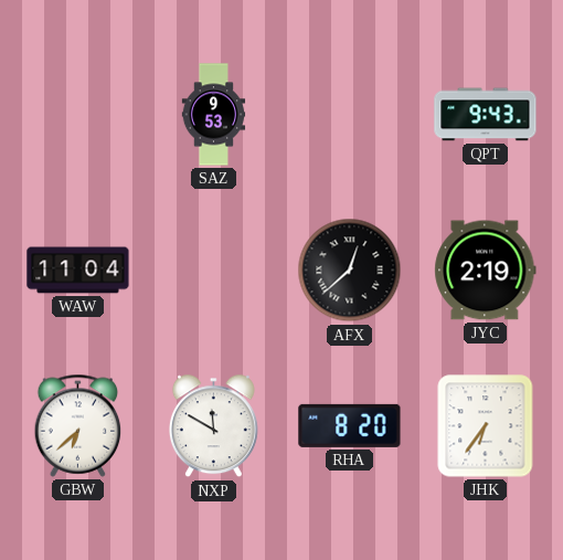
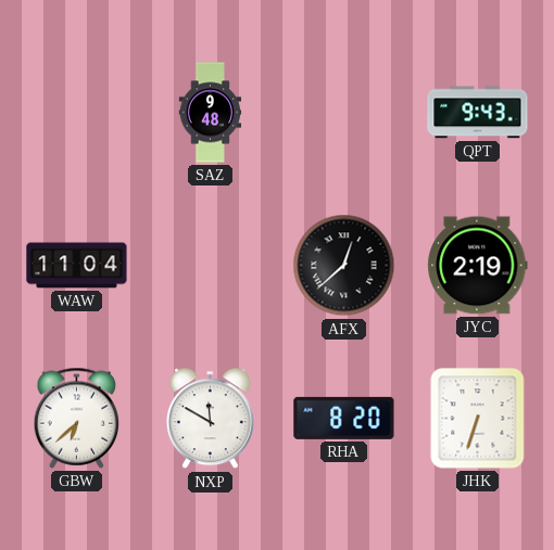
SAZ: 9:53 -> 9:48
JHK: 6:36 -> 6:33
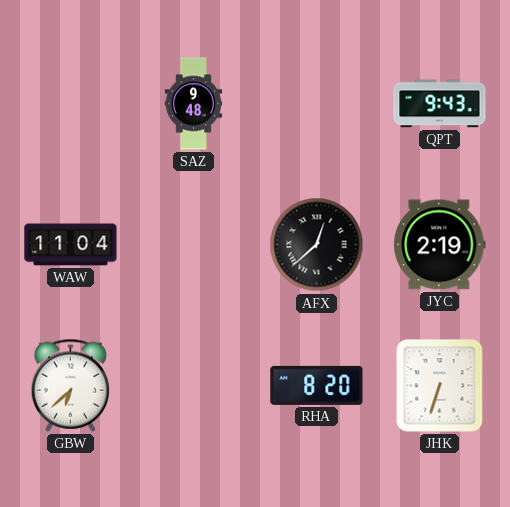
NXP: 11:50 -> none
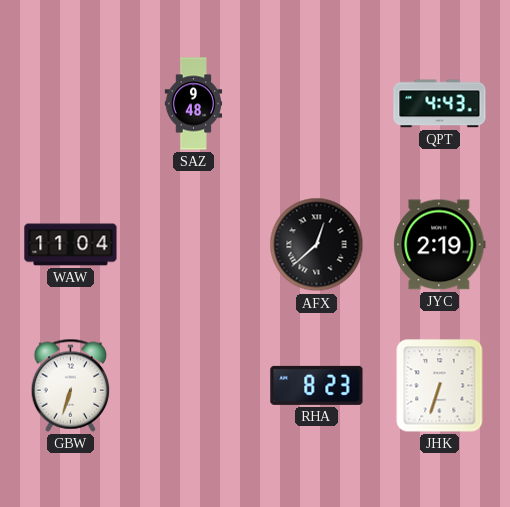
QPT: 9:43 -> 4:43
GBW: 6:38 -> 6:33
RHA: 8:20 -> 8:23
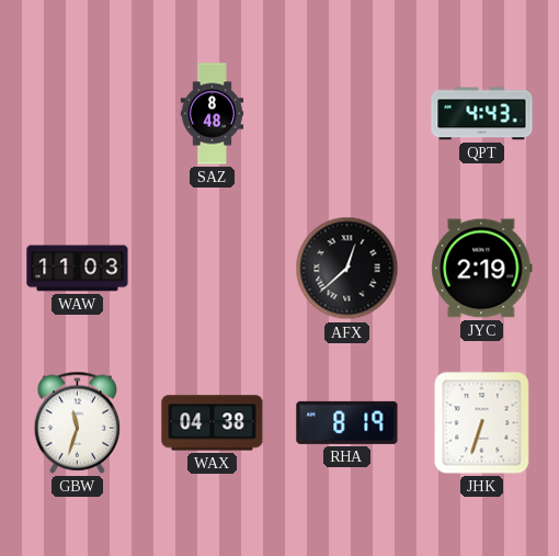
SAZ: 9:48 -> 8:48
WAW: 11:04 -> 11:03
GBW: 6:33 -> 11:33
WAX: none -> 04:38
RHA: 8:23 -> 8:19
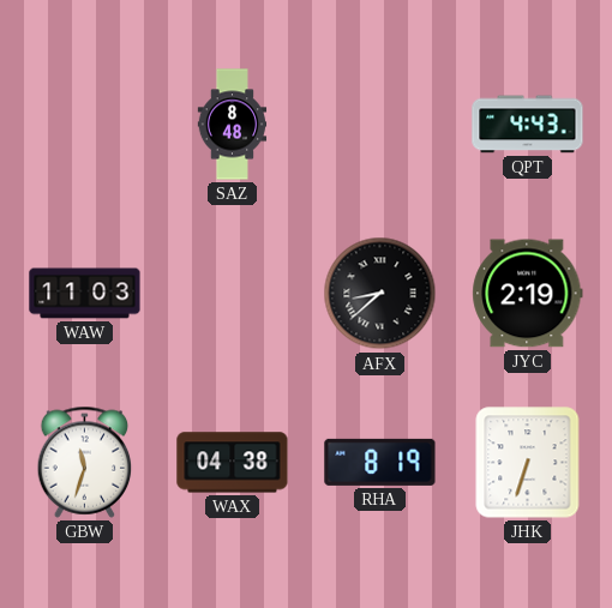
AFX: 12:38 -> 8:38
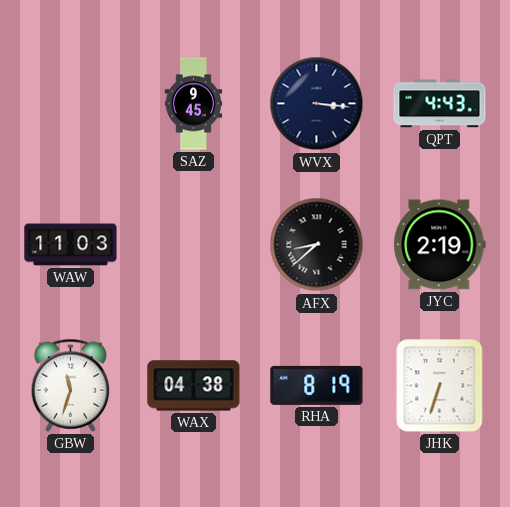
SAZ: 8:48 -> 9:45
WVX: none -> 3:16
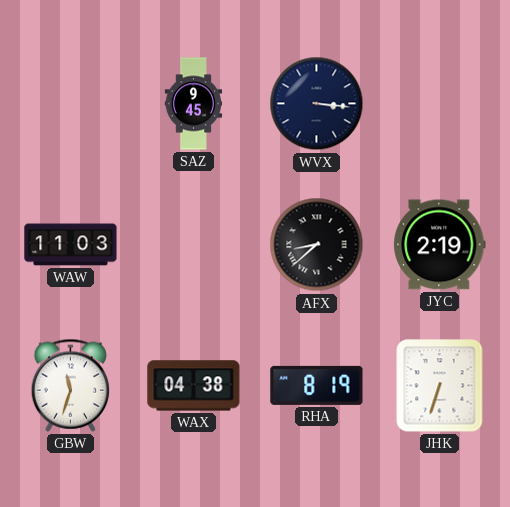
QPT: 4:43 -> none
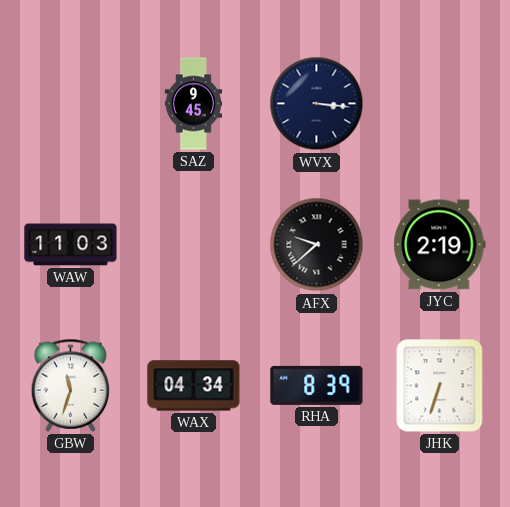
AFX: 8:38 -> 9:38
WAX: 04:38 -> 04:34
RHA: 8:19 -> 8:39
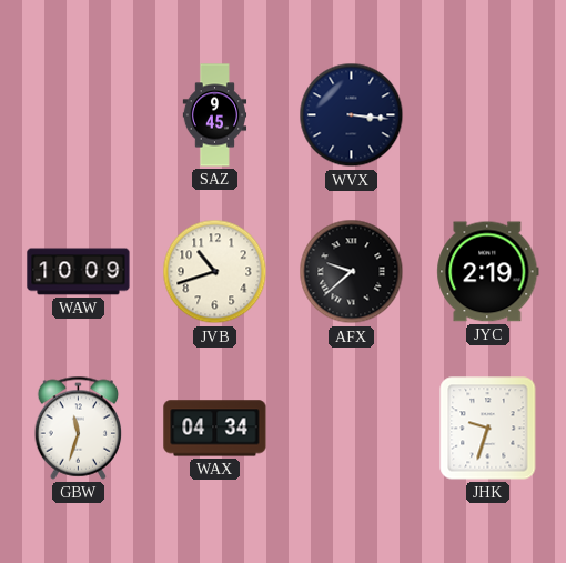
WAW: 11:03 -> 10:09
JVB: none -> 10:42
RHA: 8:39 -> none
JHK: 6:33 -> 9:33
